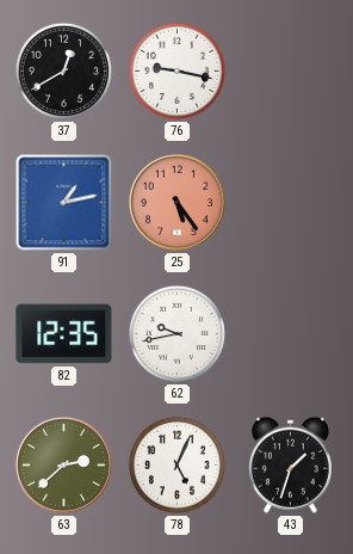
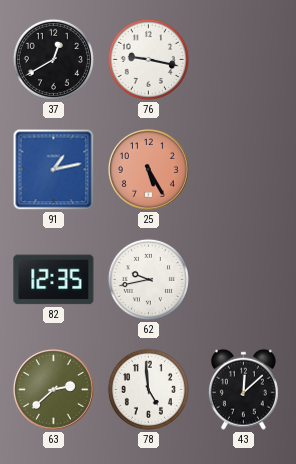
25: 5:24 -> 5:25
78: 5:04 -> 4:59
43: 1:33 -> 12:08
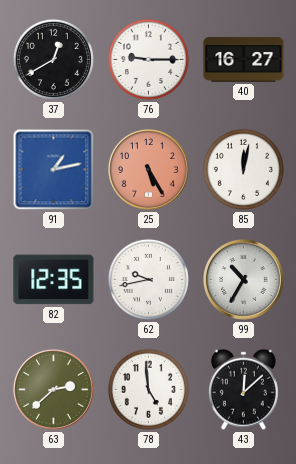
76: 9:17 -> 9:15
40: none -> 16:27
85: none -> 12:02
99: none -> 10:35
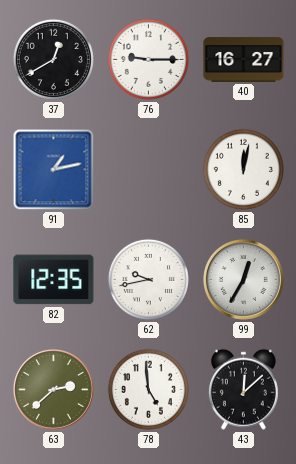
25: 5:25 -> none
99: 10:35 -> 12:35
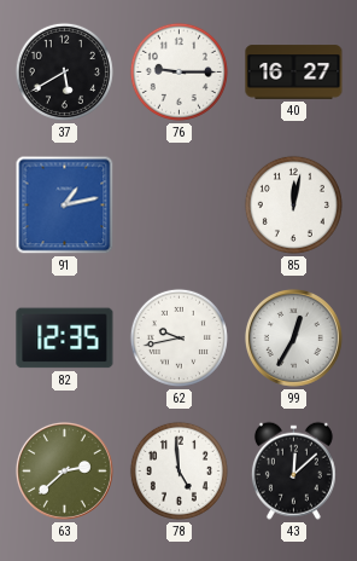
37: 12:40 -> 5:40
